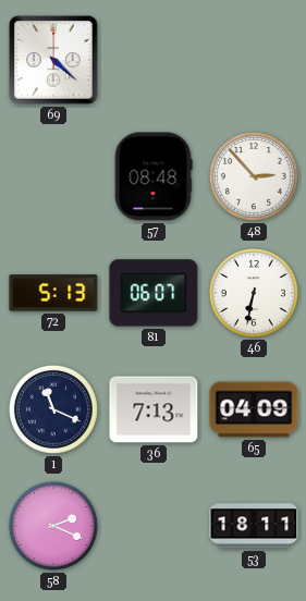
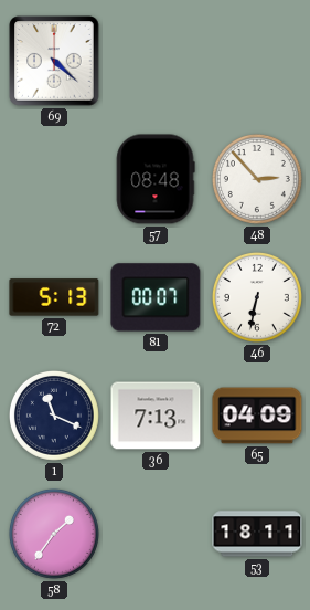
81: 06:07 -> 00:07
58: 2:19 -> 1:36
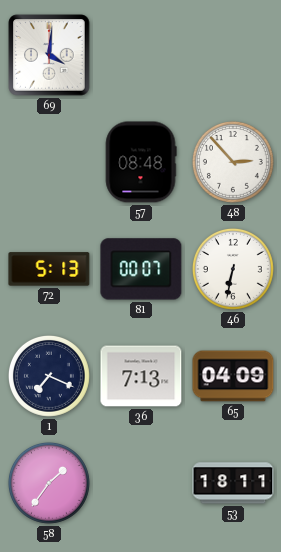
69: 4:22 -> 4:01
1: 11:19 -> 7:19
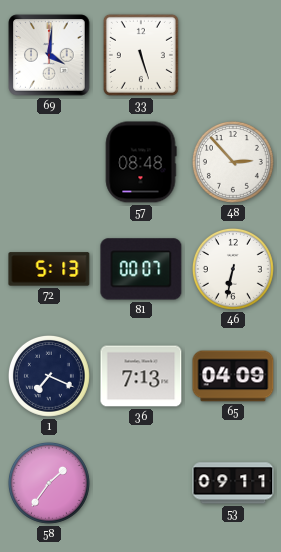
33: none -> 5:27
53: 18:11 -> 09:11
